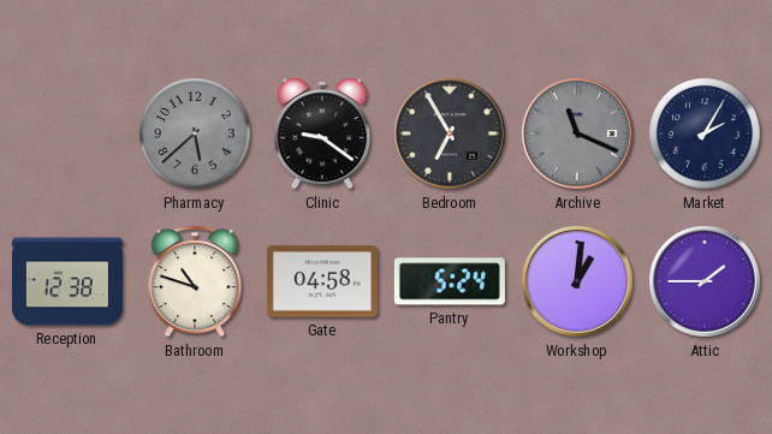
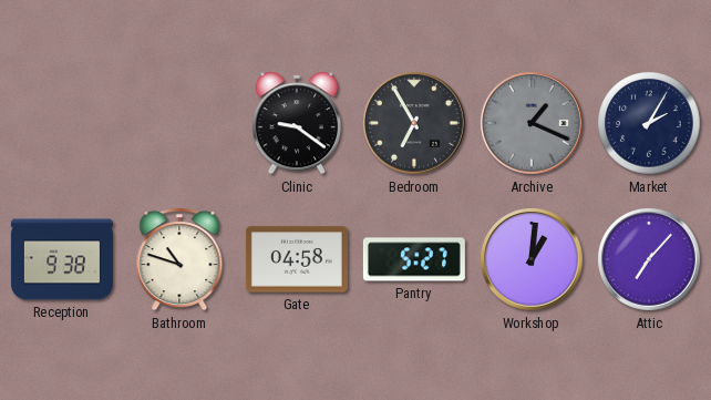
Pharmacy: 5:38 -> none
Archive: 11:19 -> 1:19
Reception: 12:38 -> 9:38
Pantry: 5:24 -> 5:27
Attic: 1:45 -> 7:07
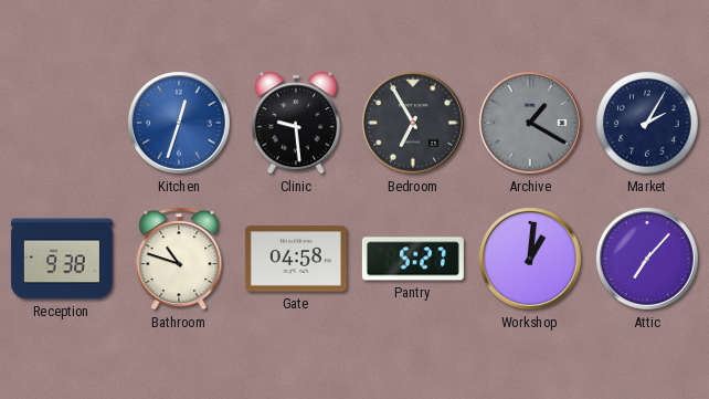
Kitchen: none -> 12:33
Clinic: 9:21 -> 9:29
Archive: 1:19 -> 1:20
